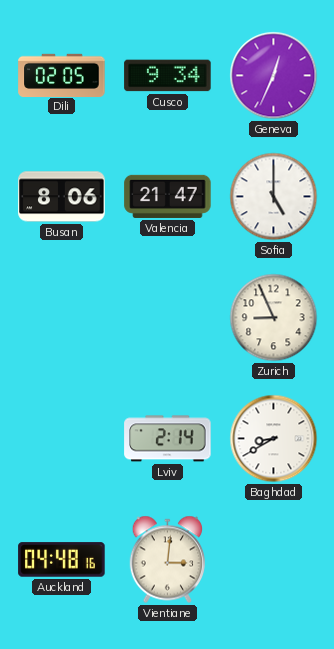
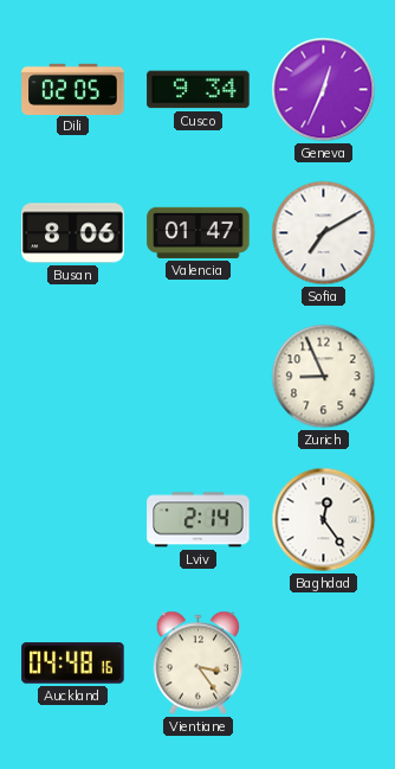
Valencia: 21:47 -> 01:47
Sofia: 5:00 -> 7:10
Baghdad: 8:40 -> 12:24
Vientiane: 3:01 -> 3:24
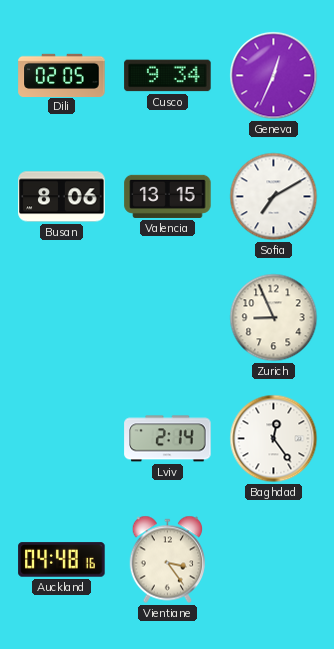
Valencia: 01:47 -> 13:15
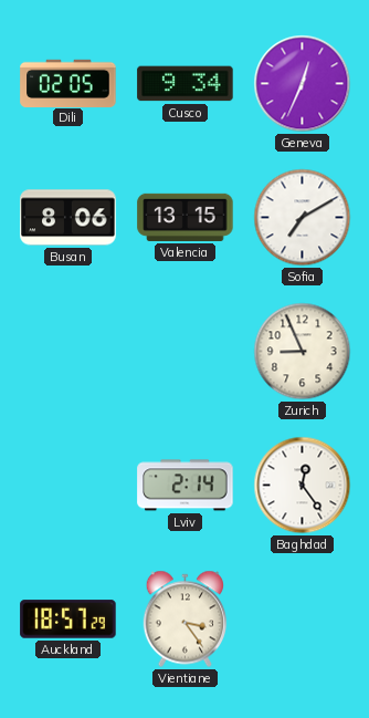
Auckland: 04:48 -> 18:57
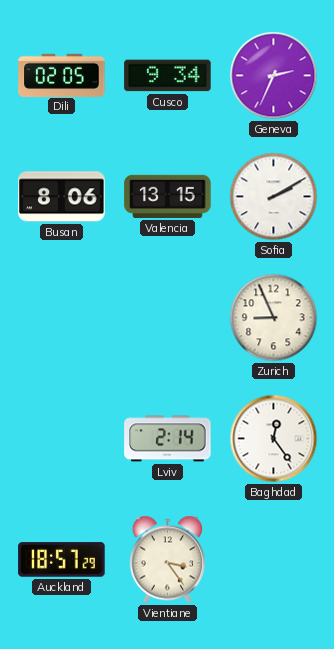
Geneva: 12:34 -> 2:34
Sofia: 7:10 -> 2:10
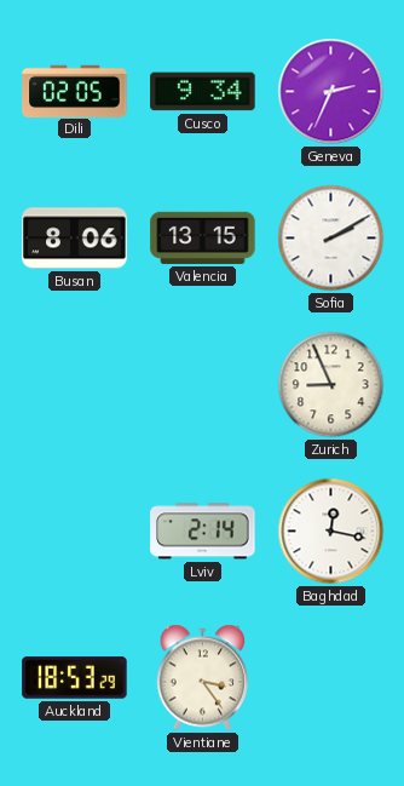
Baghdad: 12:24 -> 12:17
Auckland: 18:57 -> 18:53
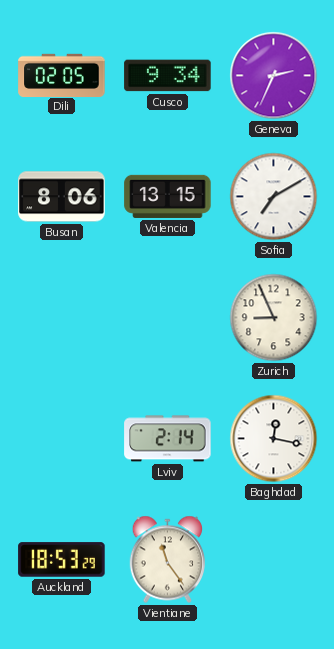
Sofia: 2:10 -> 7:10
Vientiane: 3:24 -> 11:24
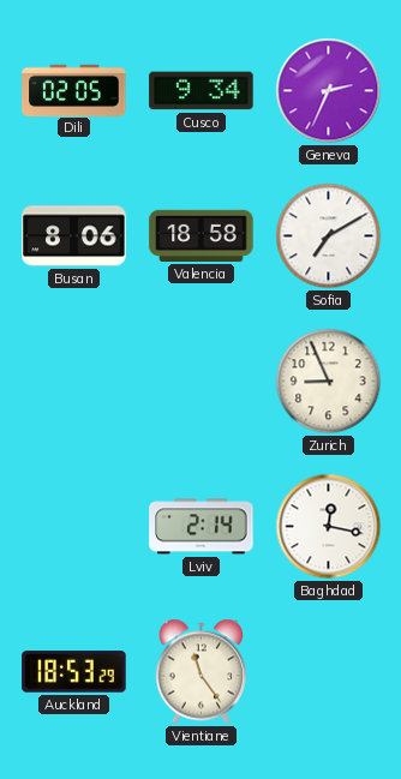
Valencia: 13:15 -> 18:58
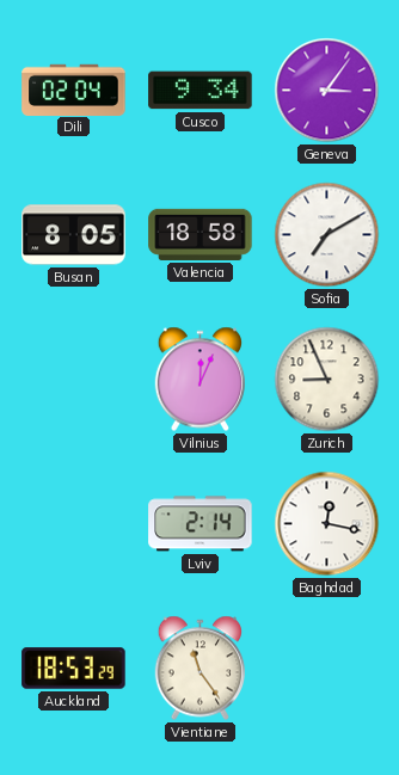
Dili: 02:05 -> 02:04
Geneva: 2:34 -> 3:06
Busan: 8:06 -> 8:05
Vilnius: none -> 12:04
